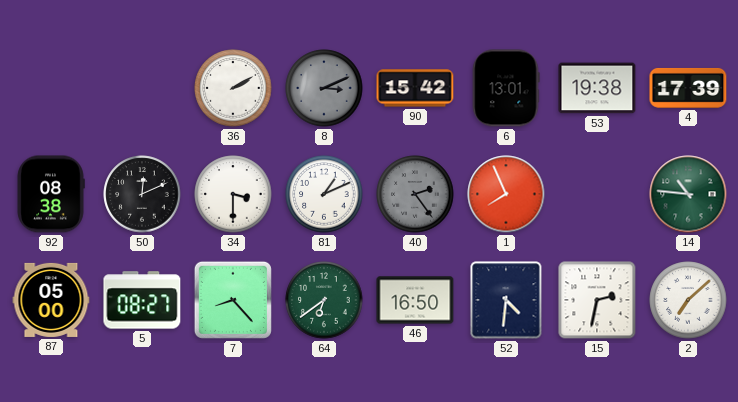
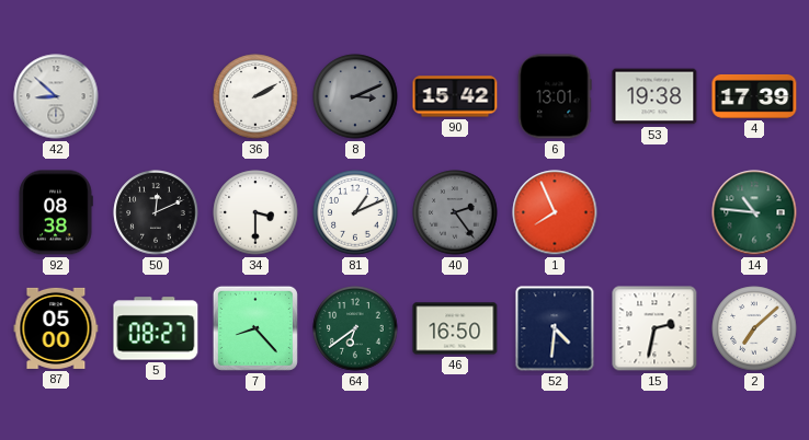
42: none -> 8:52
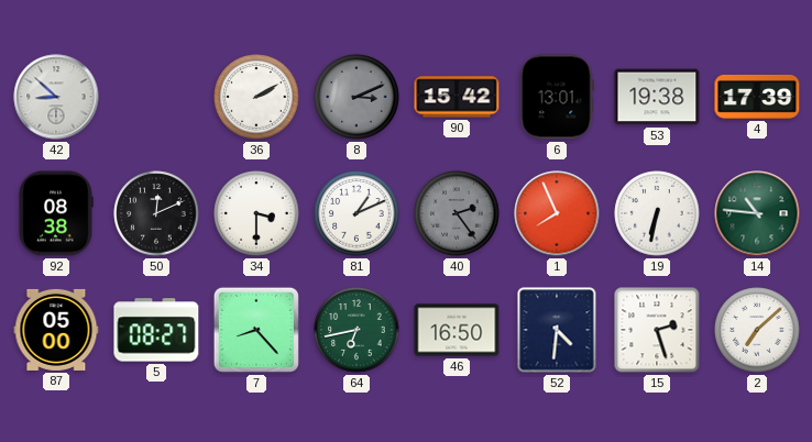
19: none -> 6:32
64: 6:39 -> 6:43
15: 2:32 -> 2:27
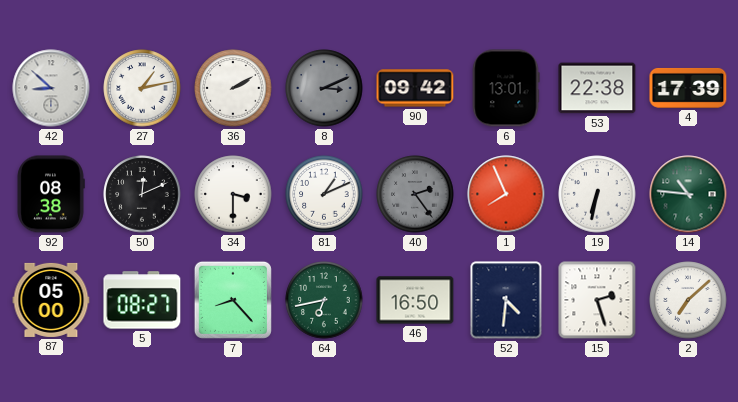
27: none -> 1:13
90: 15:42 -> 09:42
53: 19:38 -> 22:38
